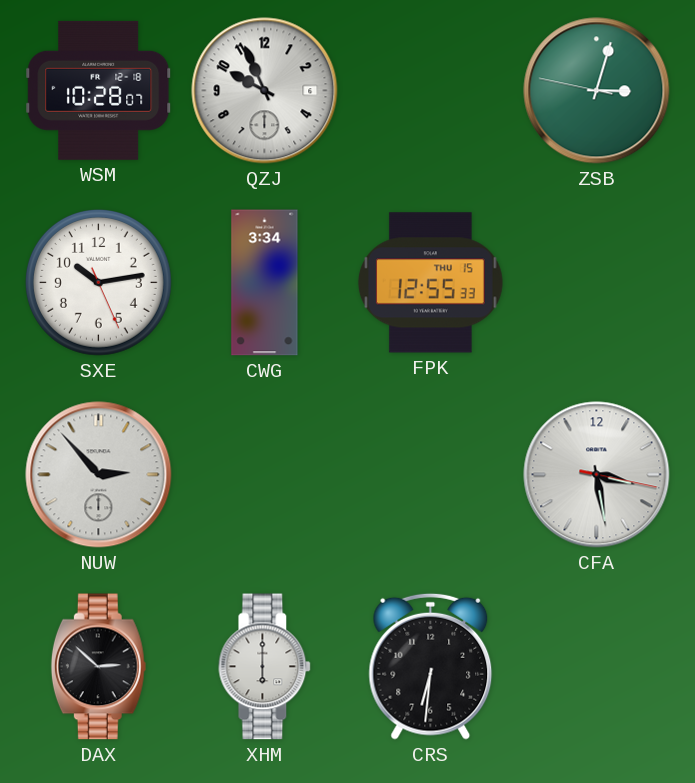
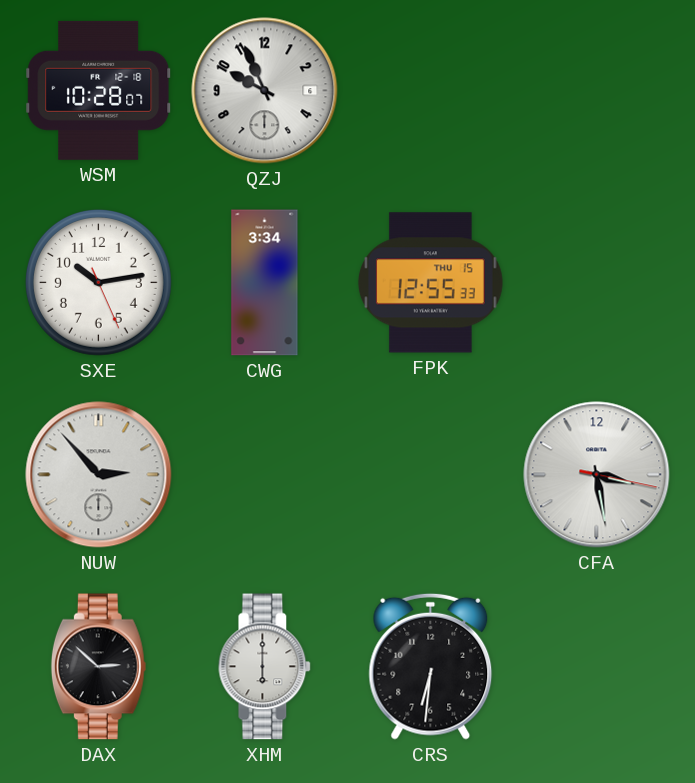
ZSB: 3:02 -> none
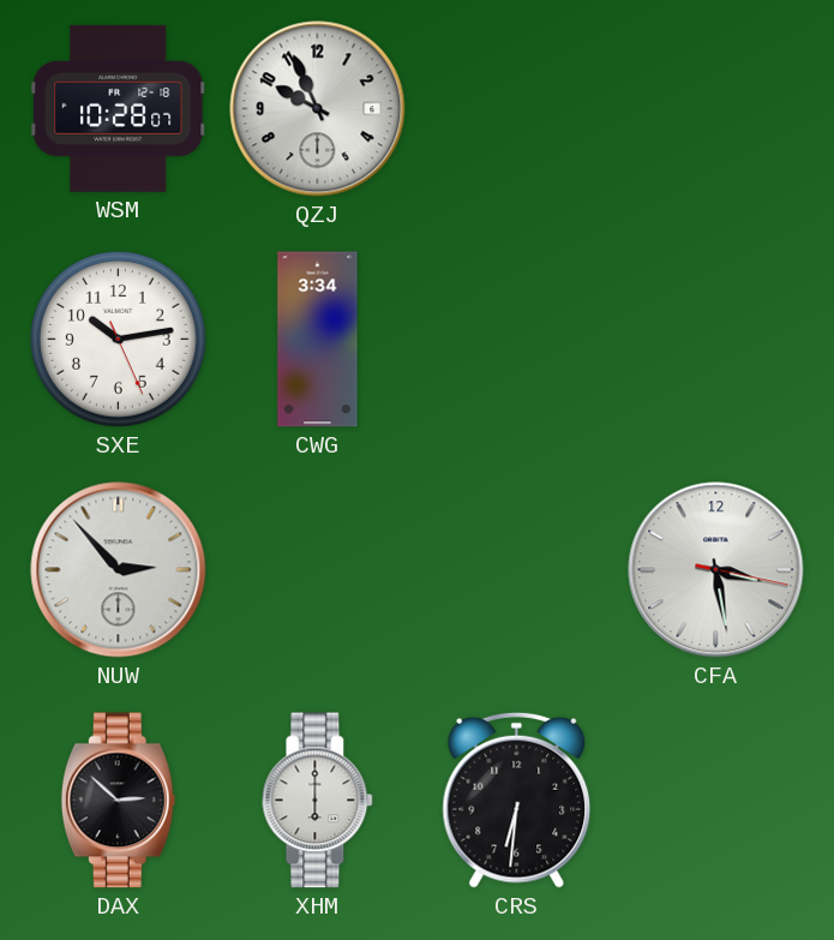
FPK: 12:55 -> none
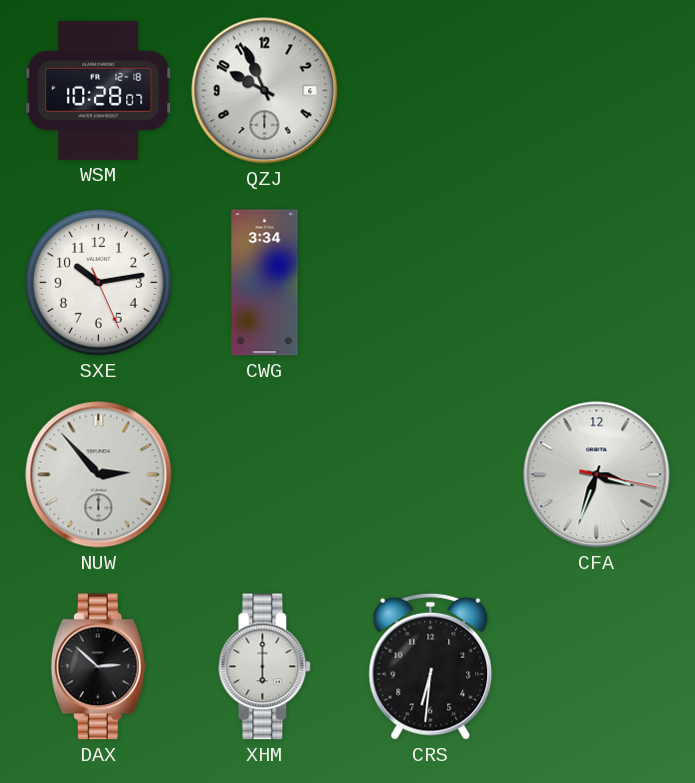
CFA: 3:28 -> 3:33
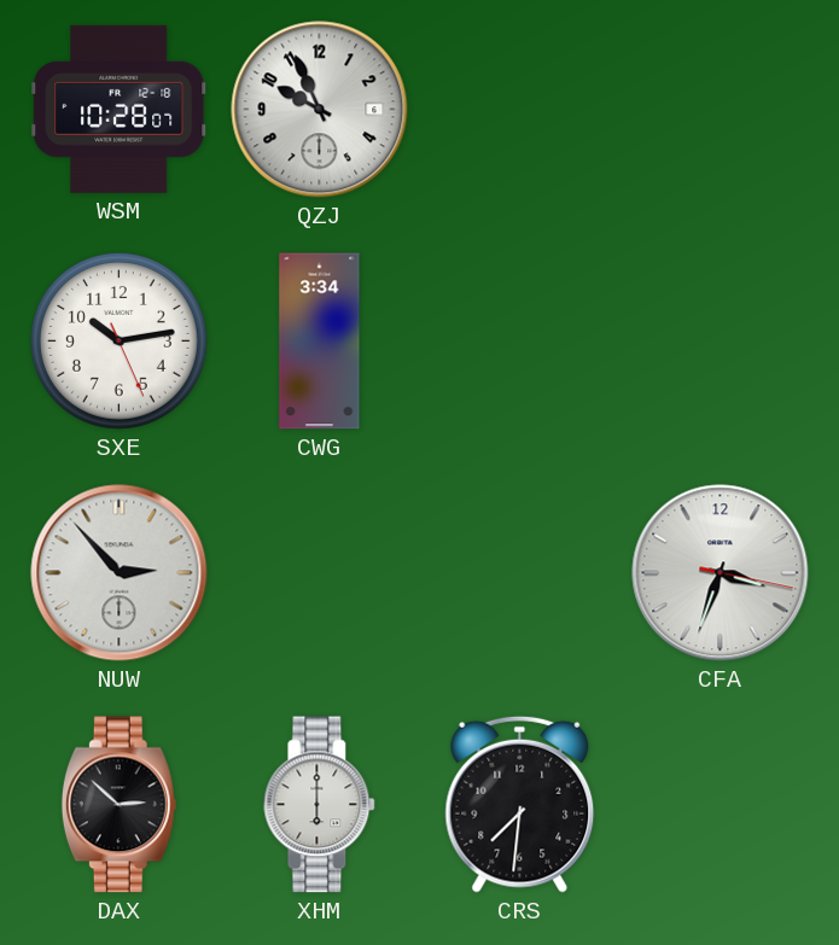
CRS: 6:31 -> 7:31
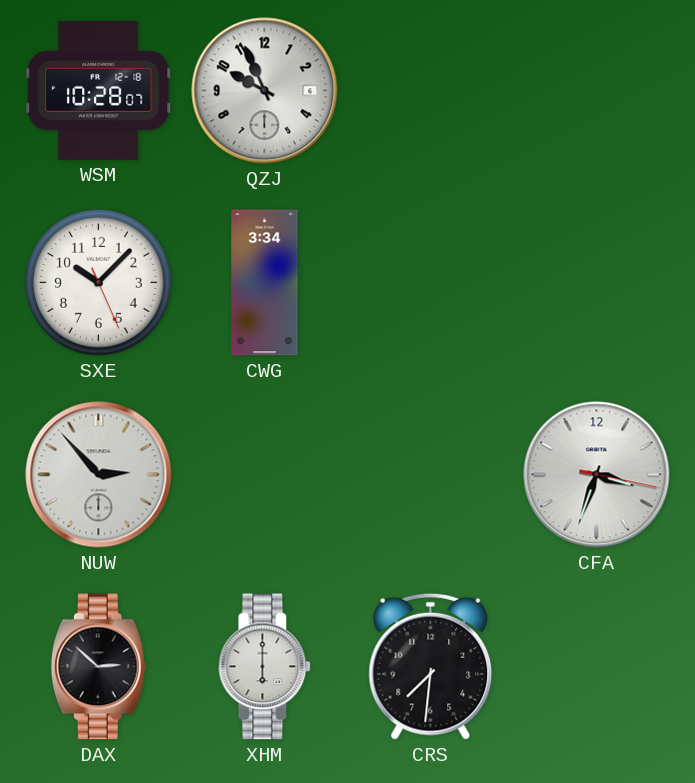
SXE: 10:13 -> 10:07
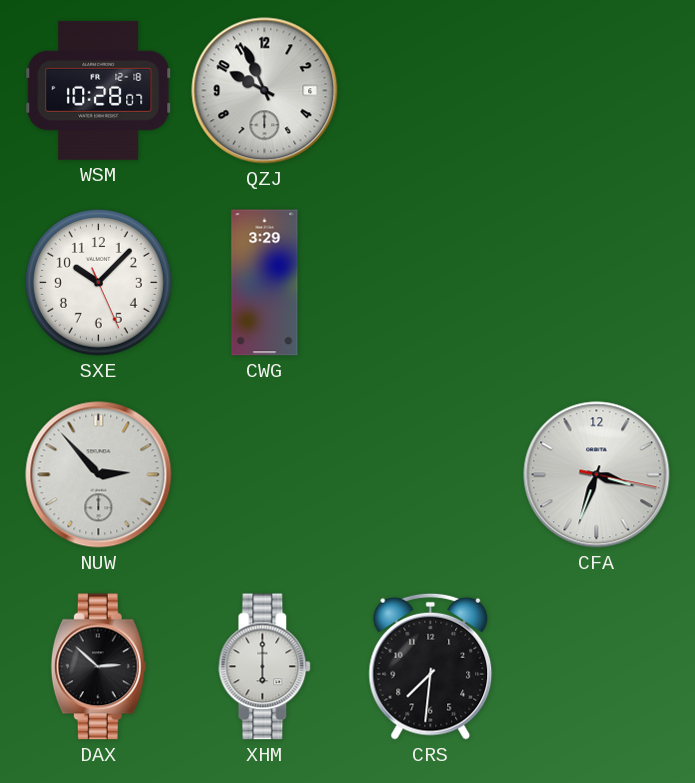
CWG: 3:34 -> 3:29
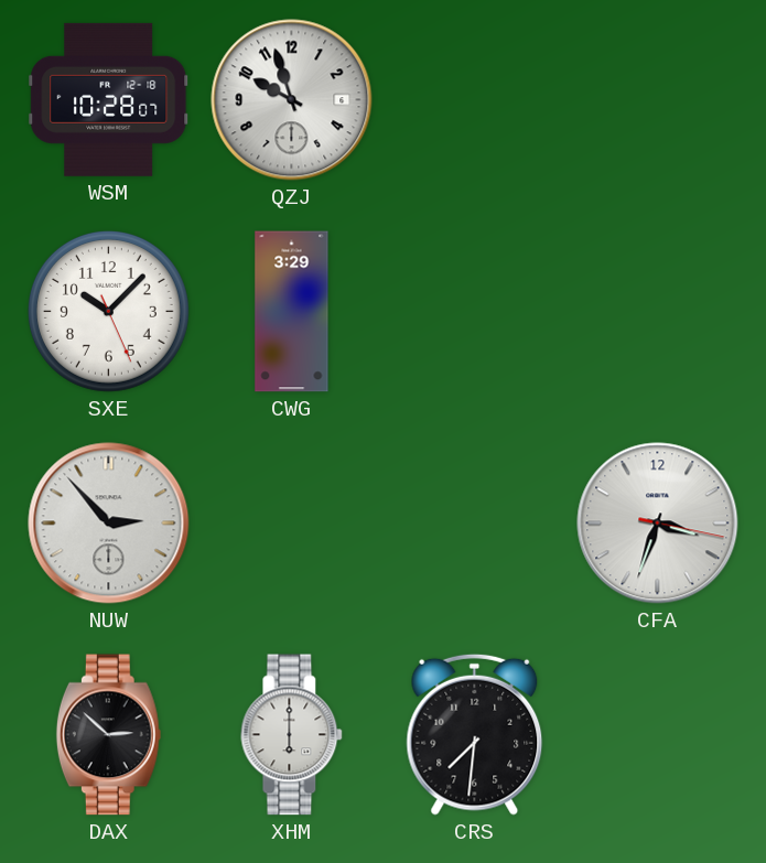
QZJ: 9:56 -> 9:57
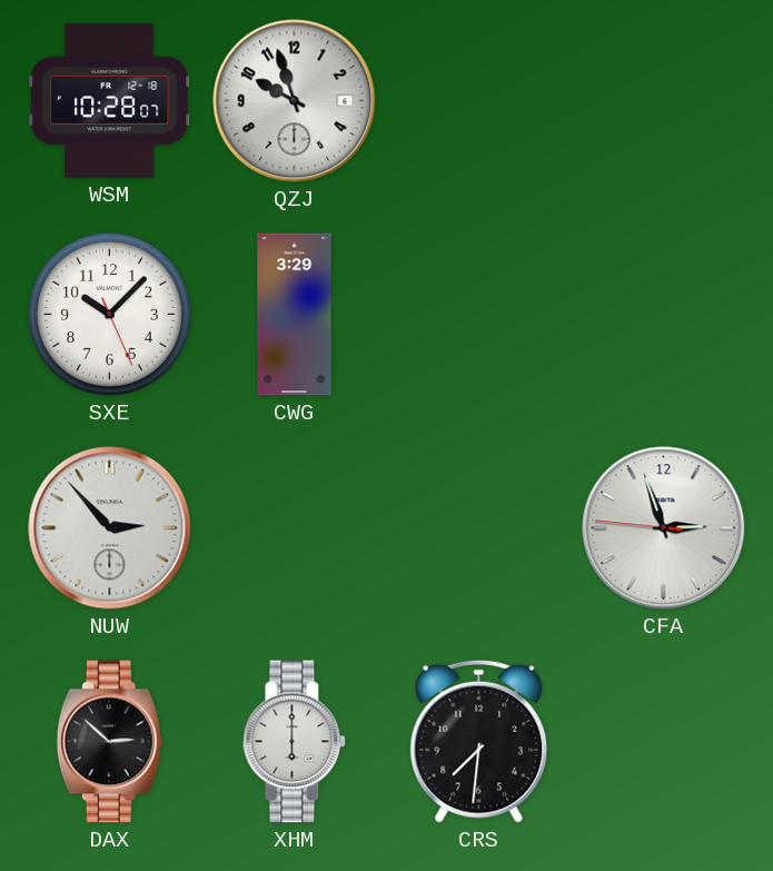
CFA: 3:33 -> 2:56
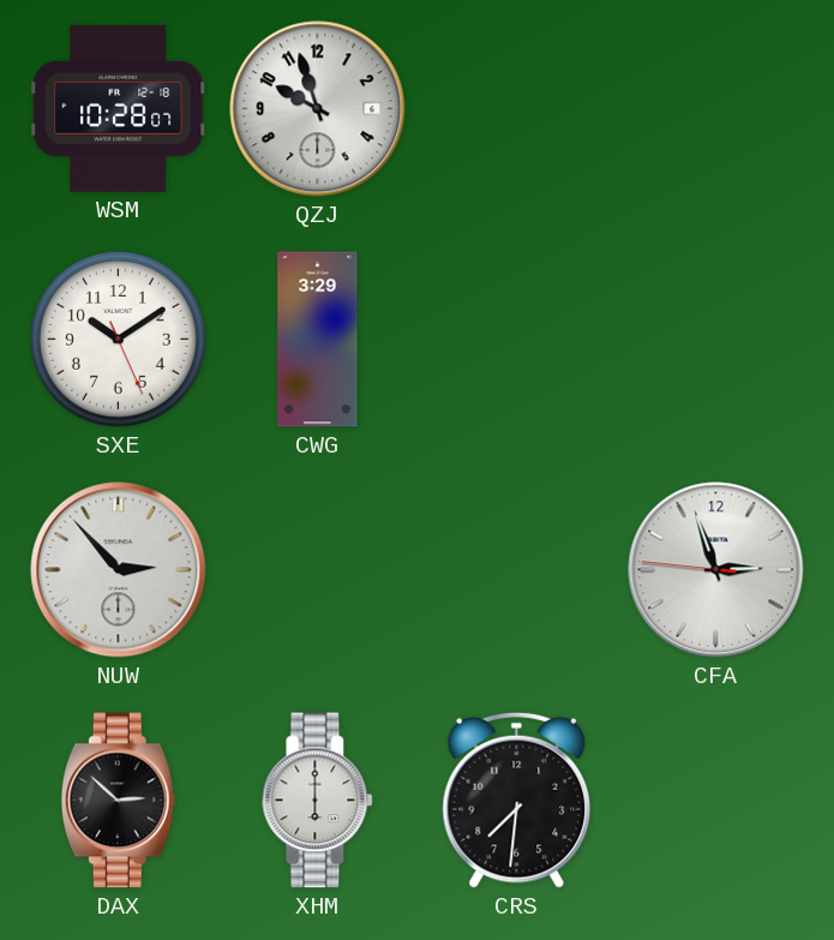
SXE: 10:07 -> 10:09
